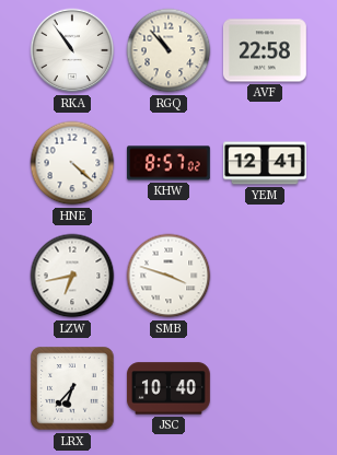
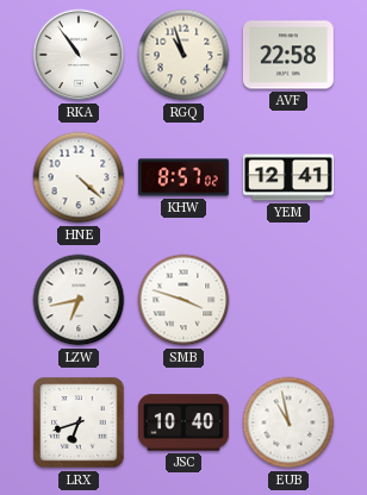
RGQ: 10:53 -> 10:57
LRX: 6:37 -> 6:42
EUB: none -> 10:58
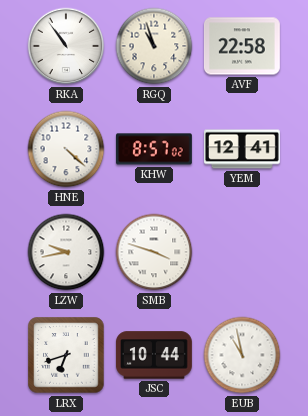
LZW: 6:43 -> 9:43
JSC: 10:40 -> 10:44
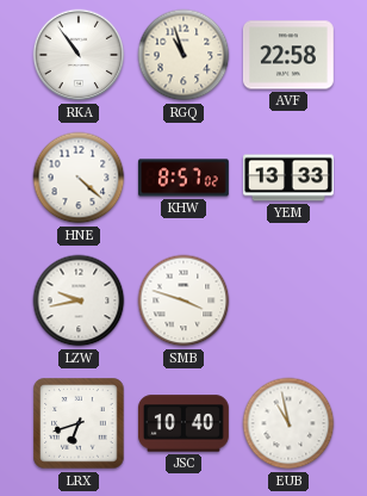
YEM: 12:41 -> 13:33
JSC: 10:44 -> 10:40
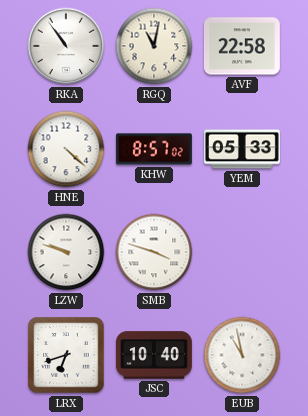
RGQ: 10:57 -> 11:02
YEM: 13:33 -> 05:33
LZW: 9:43 -> 9:48
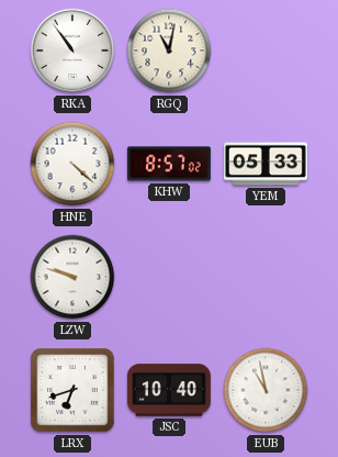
AVF: 22:58 -> none
SMB: 3:48 -> none
